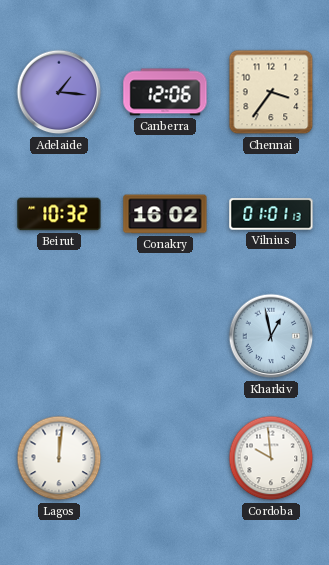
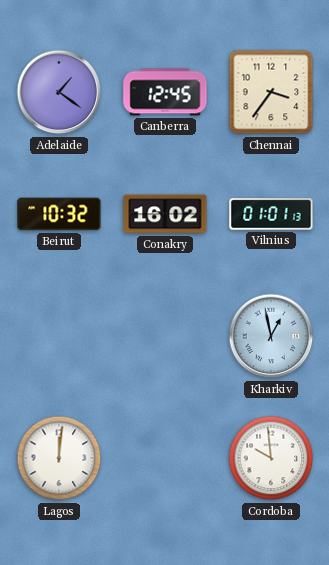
Adelaide: 1:16 -> 1:21
Canberra: 12:06 -> 12:45
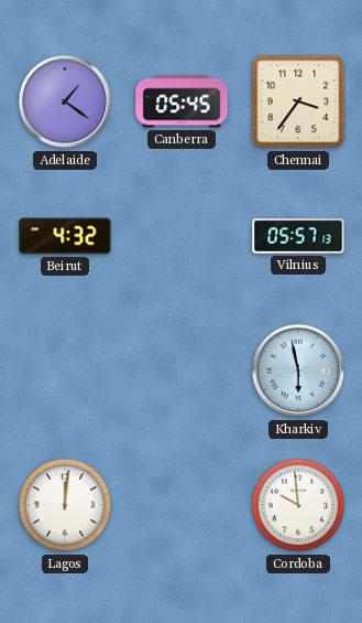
Canberra: 12:45 -> 05:45
Beirut: 10:32 -> 4:32
Conakry: 16:02 -> none
Vilnius: 01:01 -> 05:57
Kharkiv: 12:58 -> 5:58
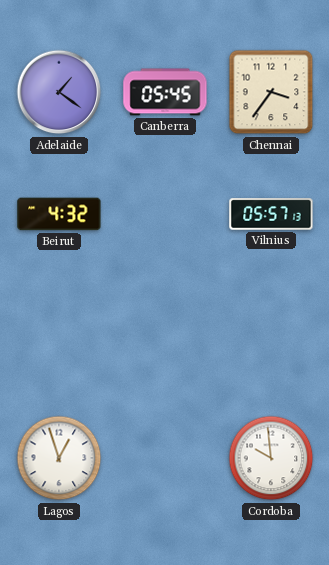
Kharkiv: 5:58 -> none
Lagos: 12:01 -> 12:57
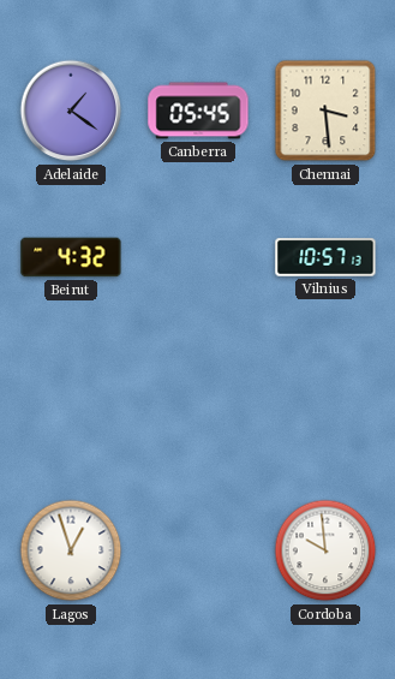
Chennai: 3:36 -> 3:29
Vilnius: 05:57 -> 10:57
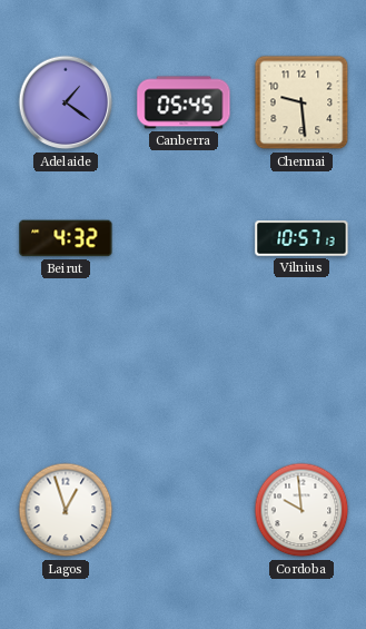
Chennai: 3:29 -> 9:29
